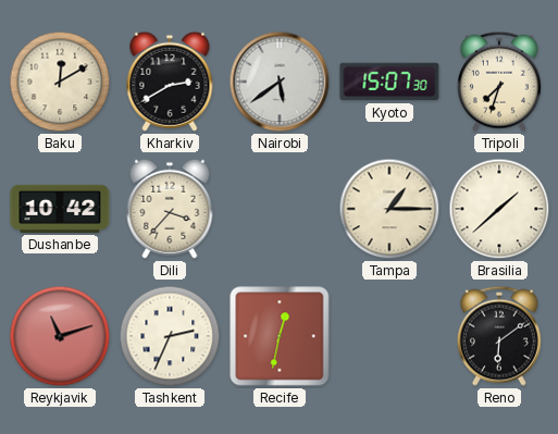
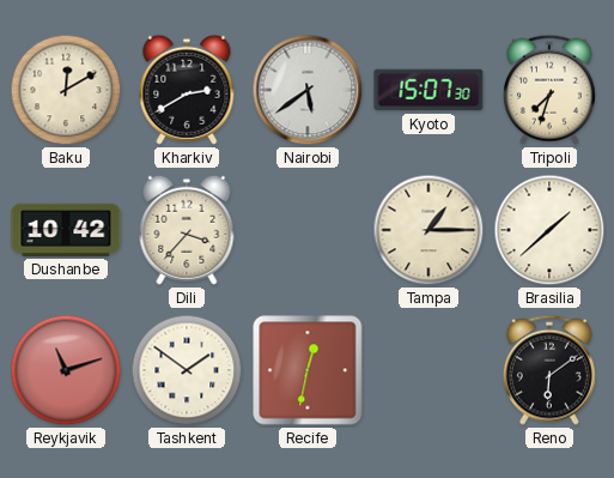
Tashkent: 2:34 -> 1:51
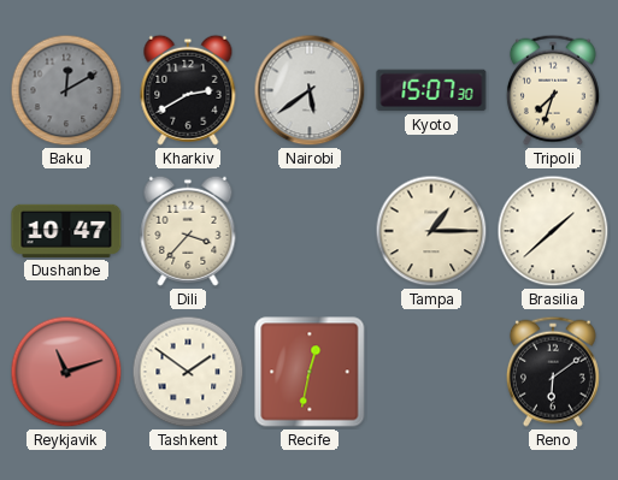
Baku dial: cream -> grey
Dushanbe: 10:42 -> 10:47
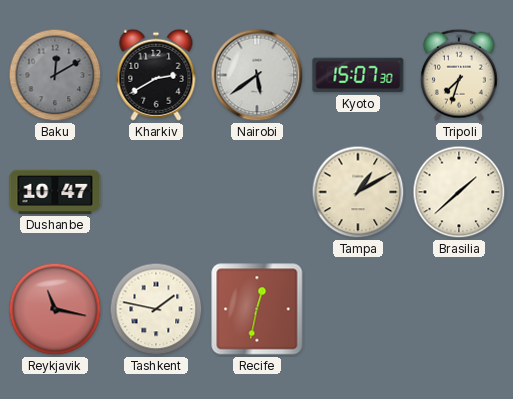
Dili: 3:37 -> none
Tampa: 1:15 -> 1:10
Reykjavik: 11:12 -> 11:17
Tashkent: 1:51 -> 1:47
Reno: 6:09 -> none
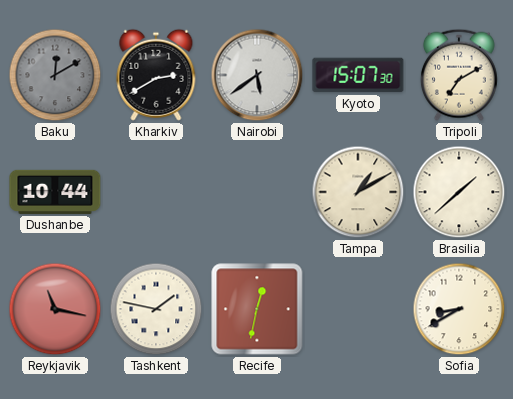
Tripoli: 7:33 -> 7:10
Dushanbe: 10:47 -> 10:44
Sofia: none -> 8:40
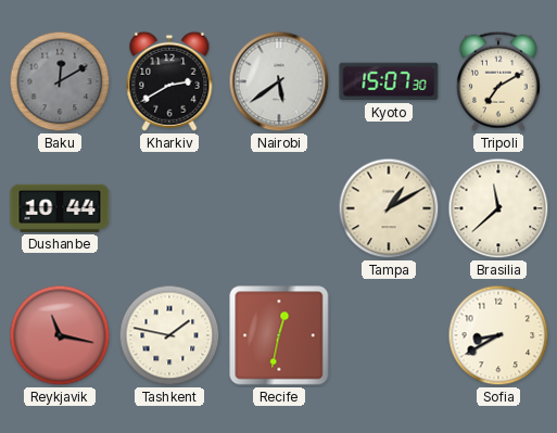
Brasilia: 1:38 -> 11:38
